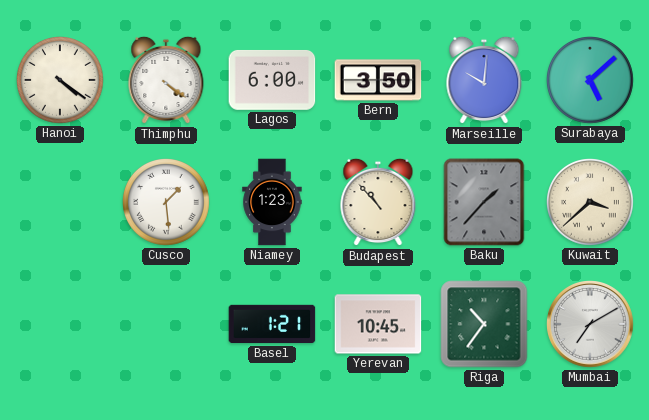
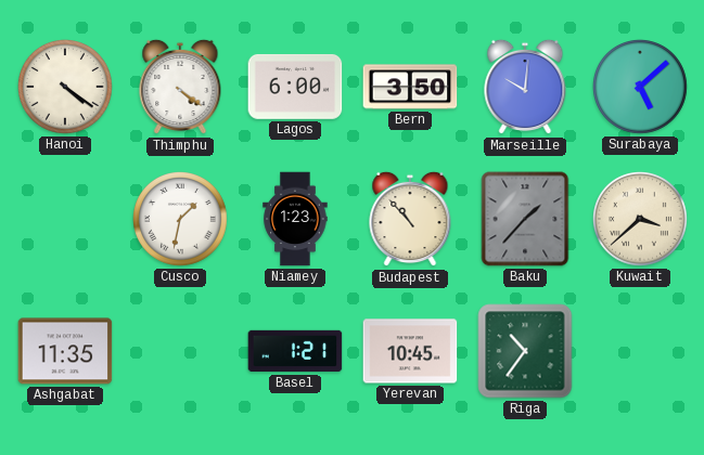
Cusco: 1:29 -> 1:32
Ashgabat: none -> 11:35
Mumbai: 7:10 -> none
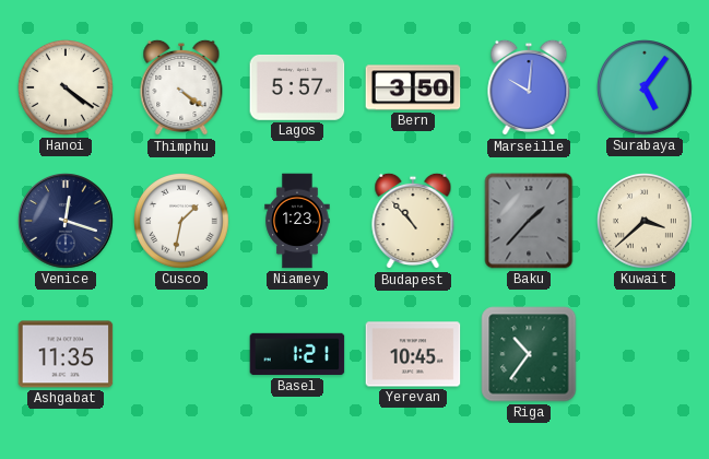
Lagos: 6:00 -> 5:57
Surabaya: 5:08 -> 5:06
Venice: none -> 12:18
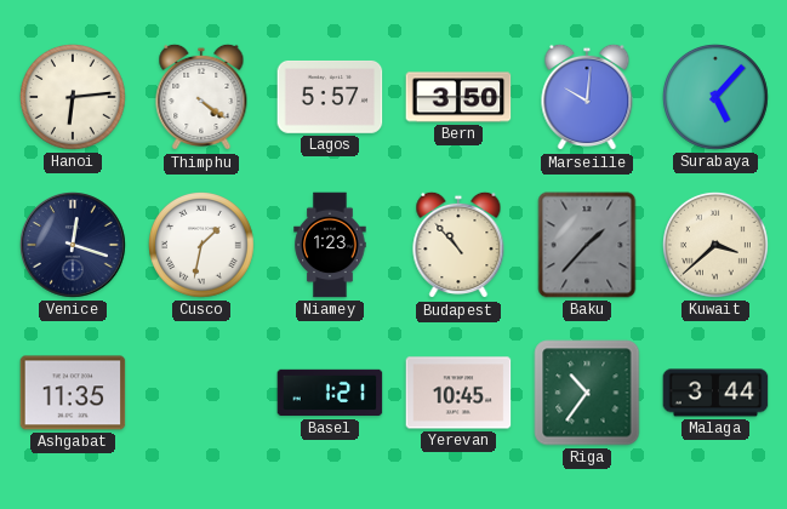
Hanoi: 4:21 -> 6:14
Surabaya: 5:06 -> 5:07
Malaga: none -> 3:44
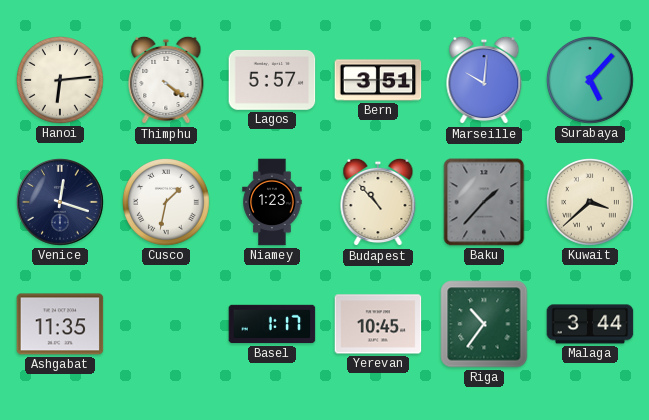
Bern: 3:50 -> 3:51
Basel: 1:21 -> 1:17
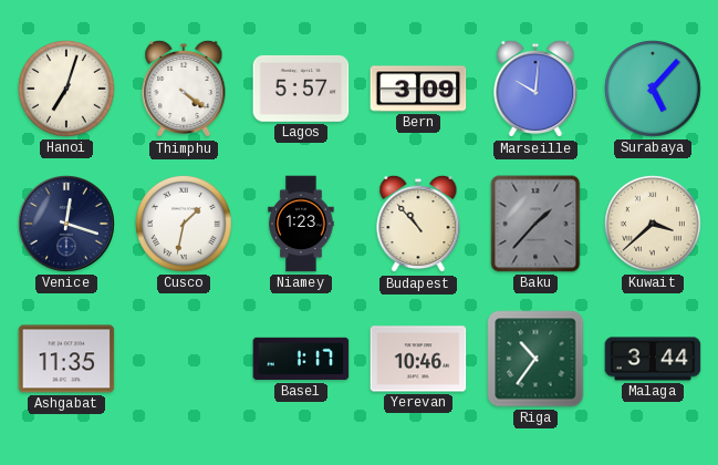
Hanoi: 6:14 -> 7:03
Bern: 3:51 -> 3:09
Yerevan: 10:45 -> 10:46
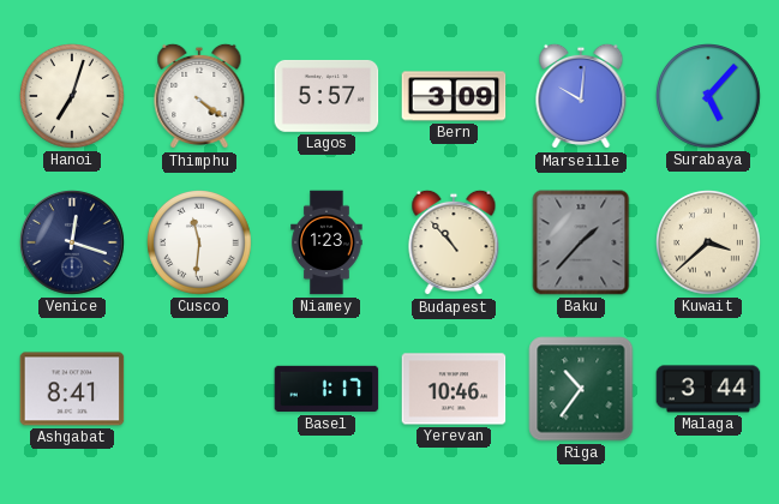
Cusco: 1:32 -> 11:31
Ashgabat: 11:35 -> 8:41
